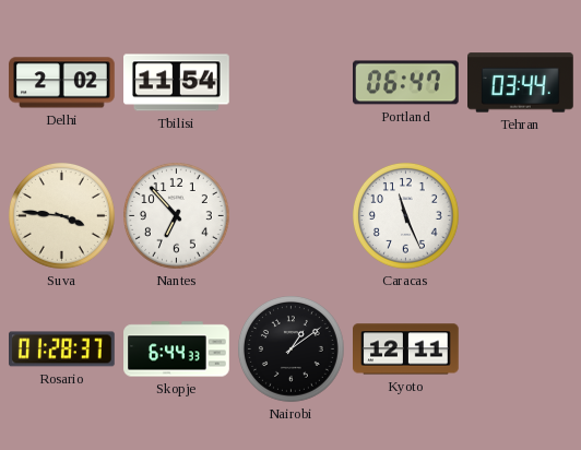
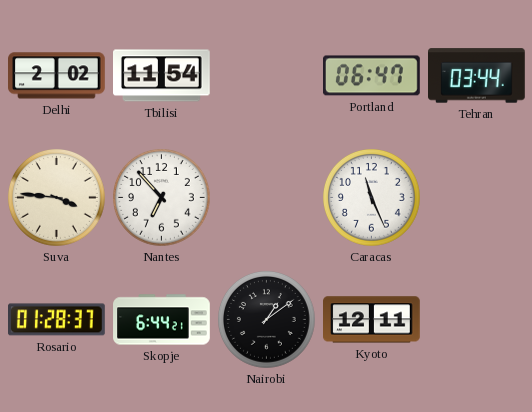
Skopje: 6:44:33 -> 6:44:21
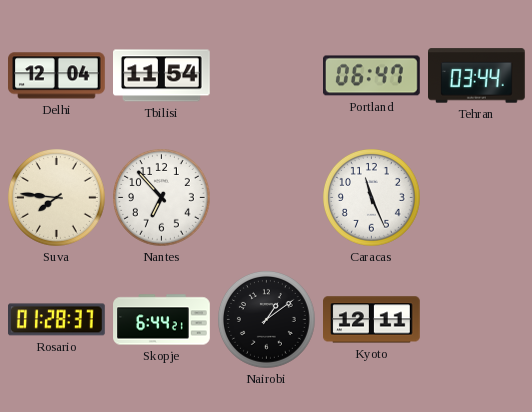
Delhi: 2:02 -> 12:04
Suva: 3:46 -> 7:46
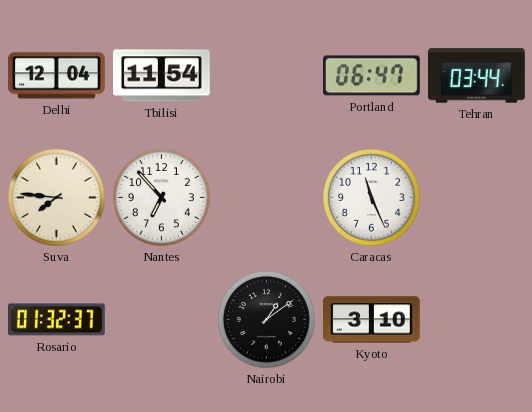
Rosario: 01:28 -> 01:32
Skopje: 6:44 -> none
Kyoto: 12:11 -> 3:10
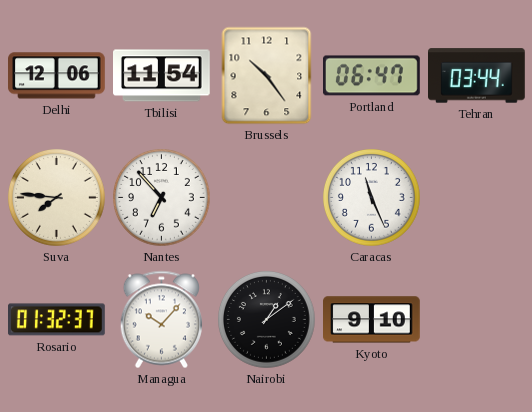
Delhi: 12:04 -> 12:06
Brussels: none -> 10:24
Managua: none -> 10:07
Kyoto: 3:10 -> 9:10
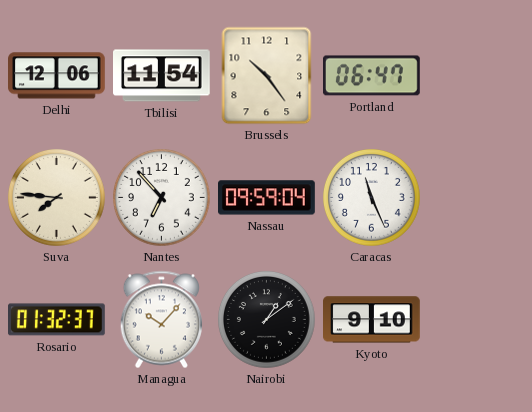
Tehran: 03:44 -> none
Nassau: none -> 09:59
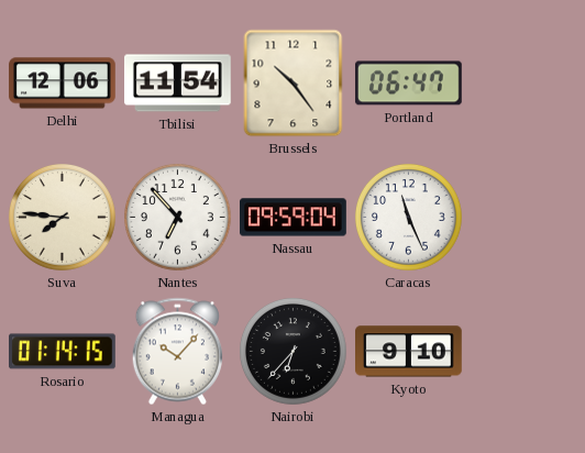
Rosario: 01:32 -> 01:14
Nairobi: 1:09 -> 6:37
